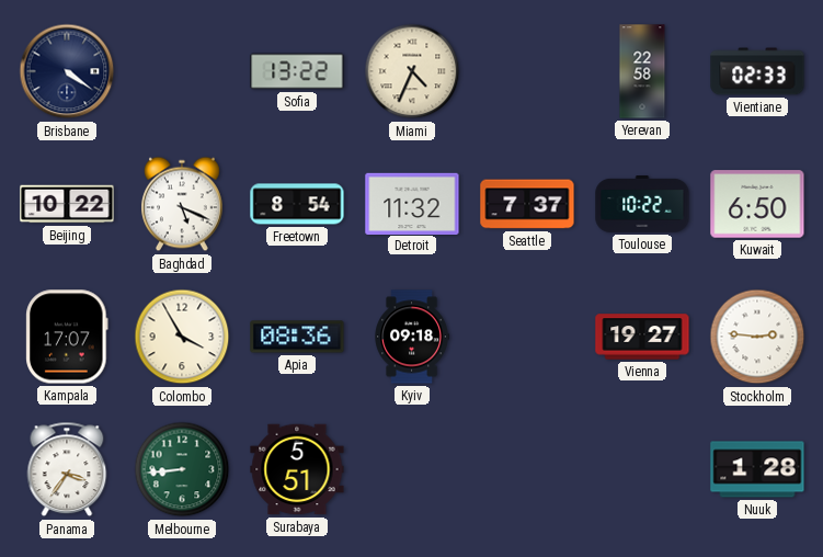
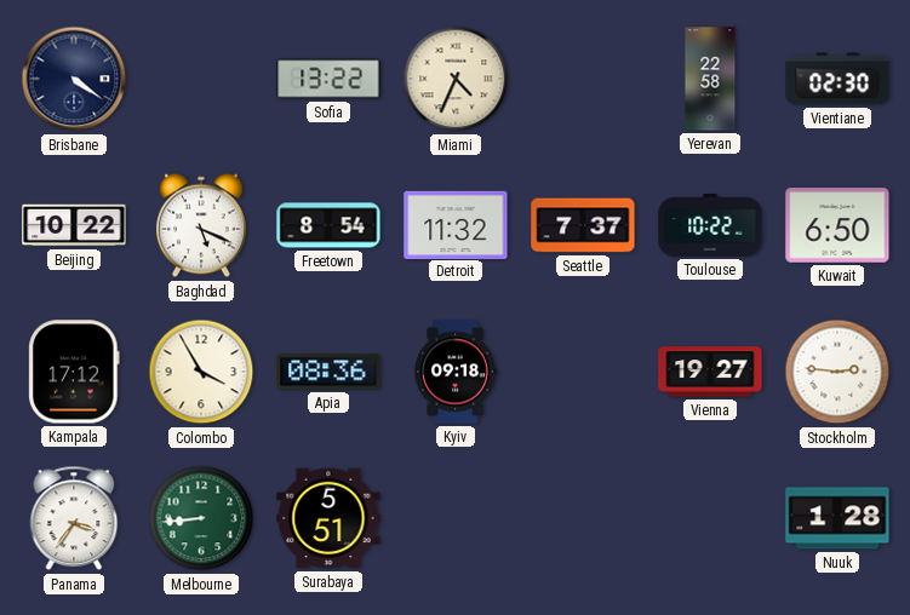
Vientiane: 02:33 -> 02:30
Kampala: 17:07 -> 17:12
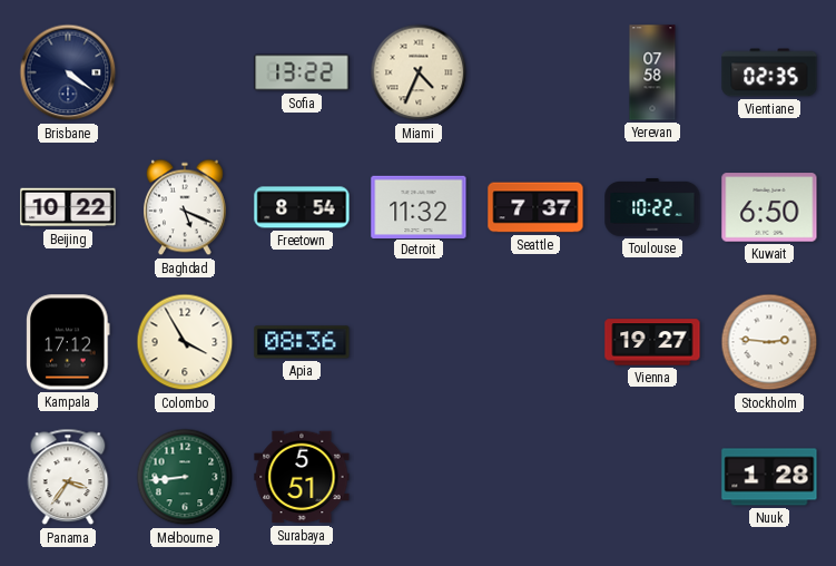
Yerevan: 22:58 -> 07:58
Vientiane: 02:30 -> 02:35
Kyiv: 09:18 -> none
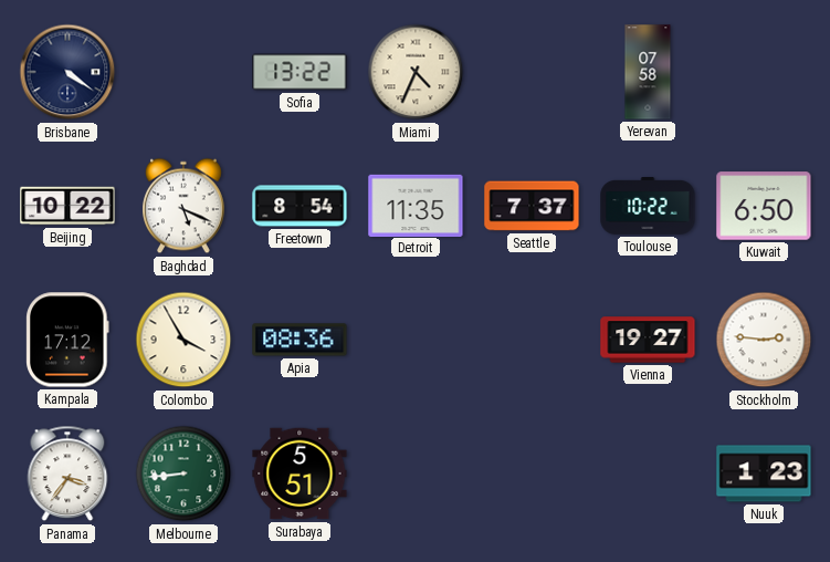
Vientiane: 02:35 -> none
Detroit: 11:32 -> 11:35
Nuuk: 1:28 -> 1:23
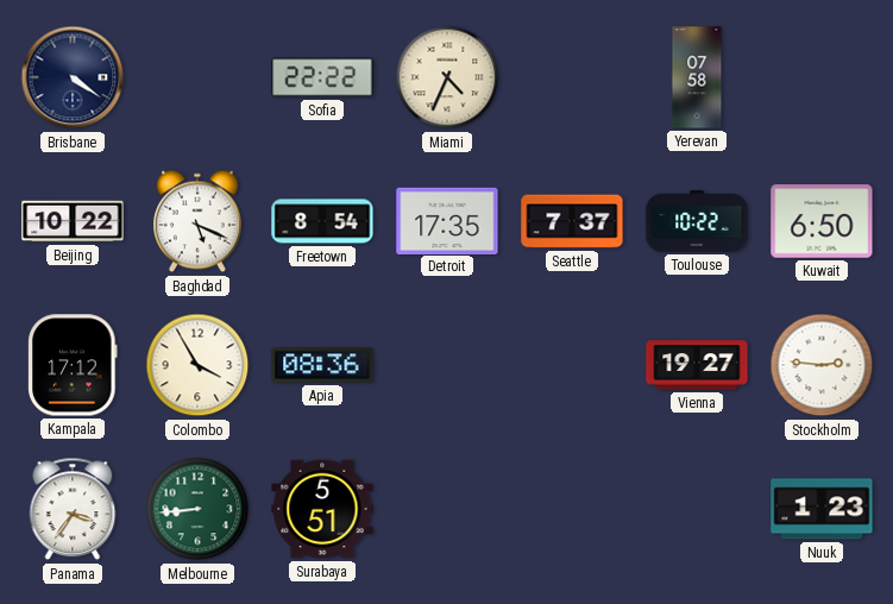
Sofia: 13:22 -> 22:22
Detroit: 11:35 -> 17:35
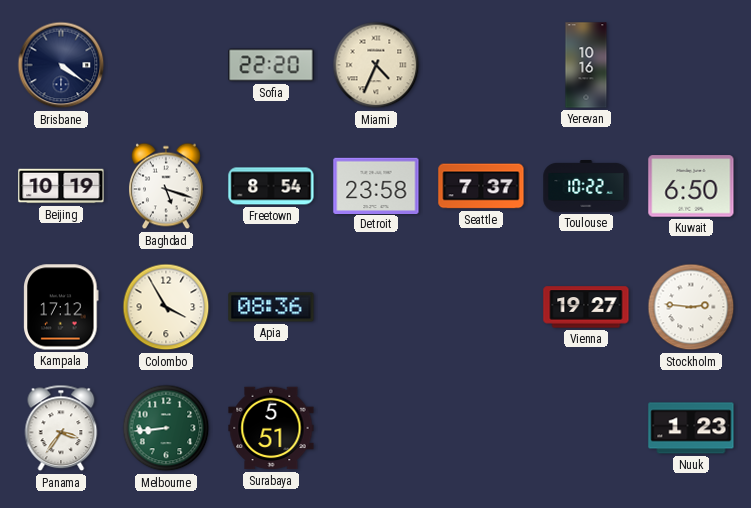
Sofia: 22:22 -> 22:20
Yerevan: 07:58 -> 10:16
Beijing: 10:22 -> 10:19
Baghdad: 5:19 -> 5:18
Detroit: 17:35 -> 23:58
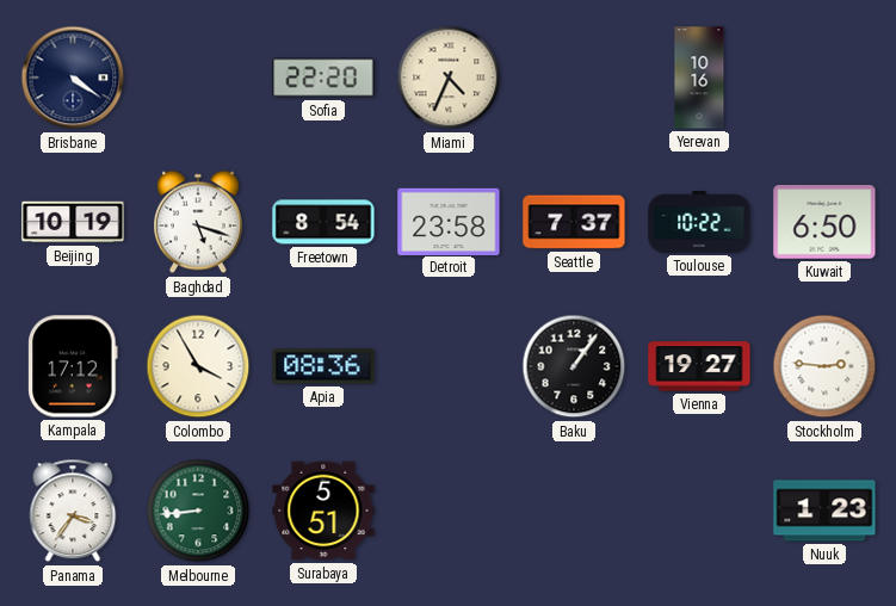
Baku: none -> 1:06
